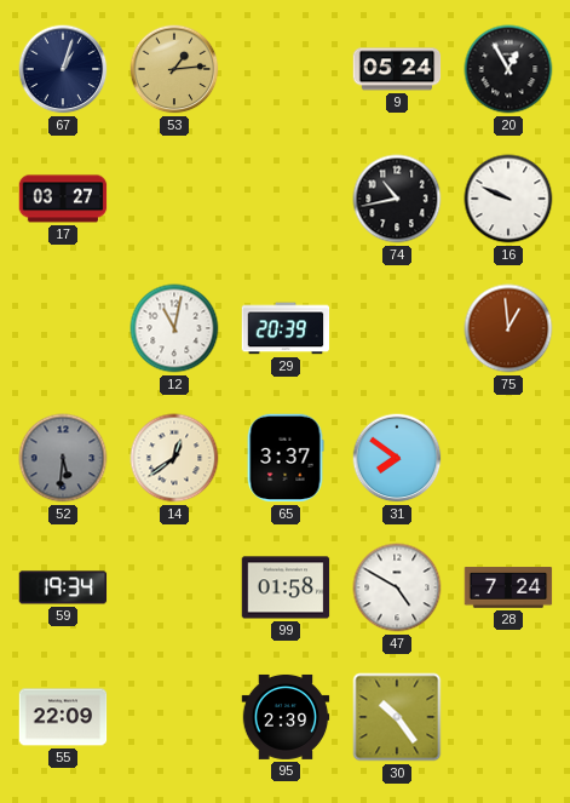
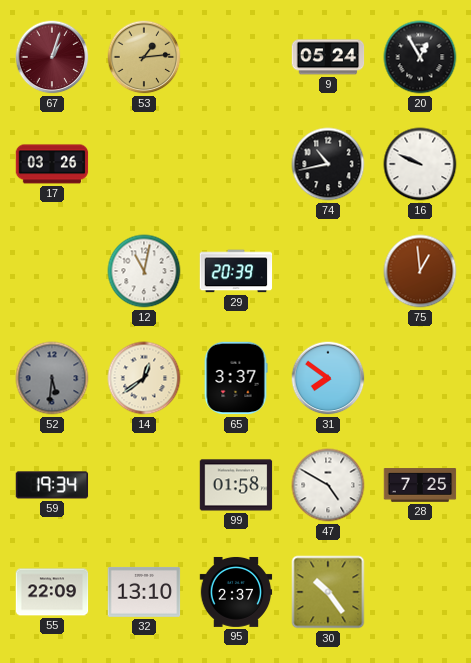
67 dial: navy -> burgundy
17: 03:27 -> 03:26
28: 7:24 -> 7:25
32: none -> 13:10
95: 2:39 -> 2:37
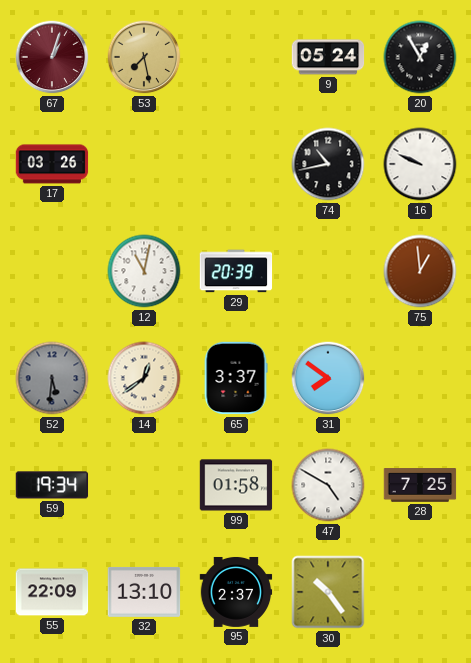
53: 1:14 -> 7:28
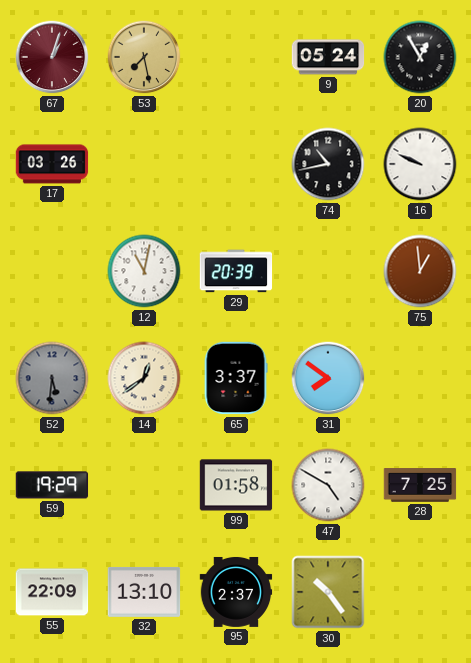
59: 19:34 -> 19:29
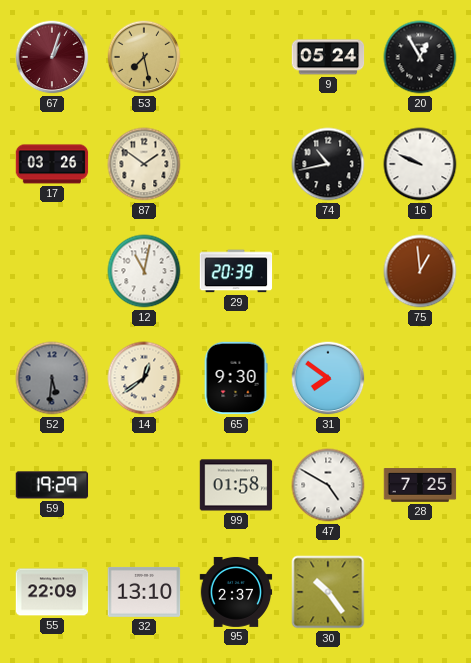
87: none -> 1:51
65: 3:37 -> 9:30
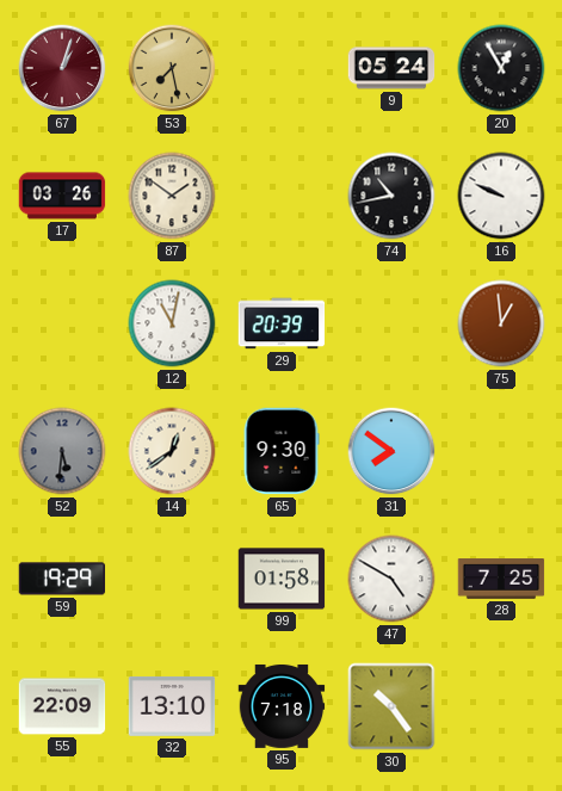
95: 2:37 -> 7:18
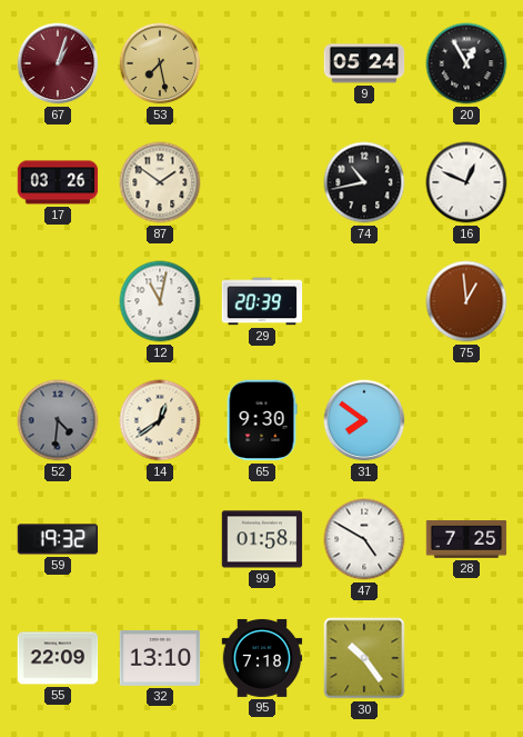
16: 9:49 -> 12:49
52: 5:31 -> 4:31
59: 19:29 -> 19:32
